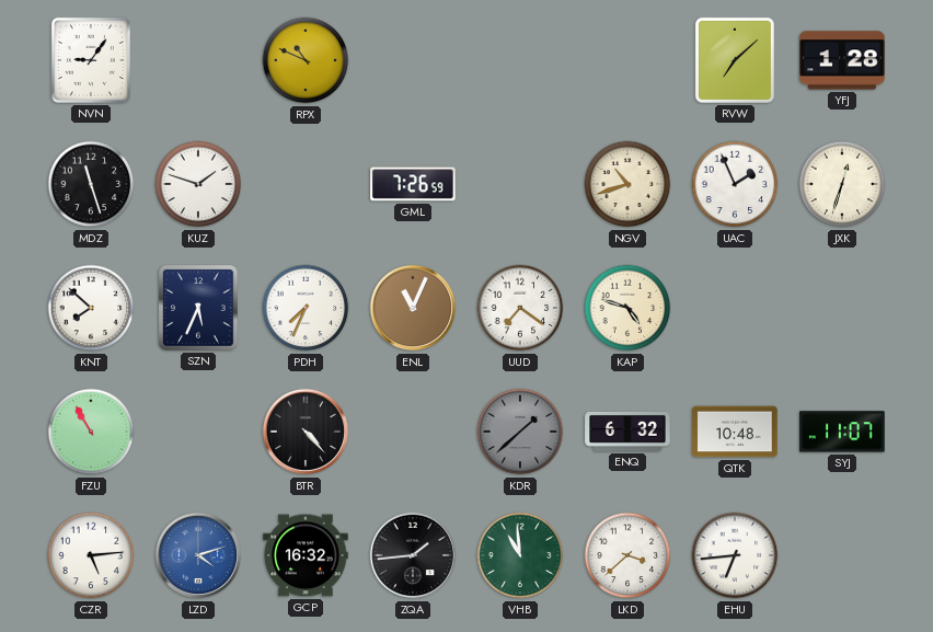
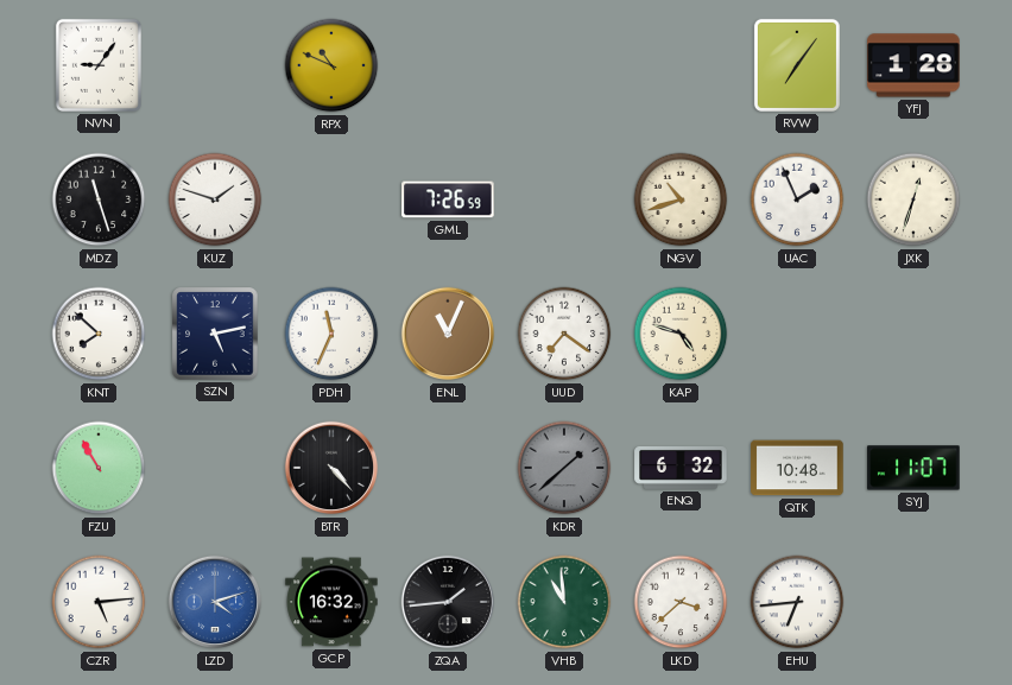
RVW: 7:08 -> 7:06
SZN: 5:34 -> 5:13
PDH: 7:34 -> 11:34
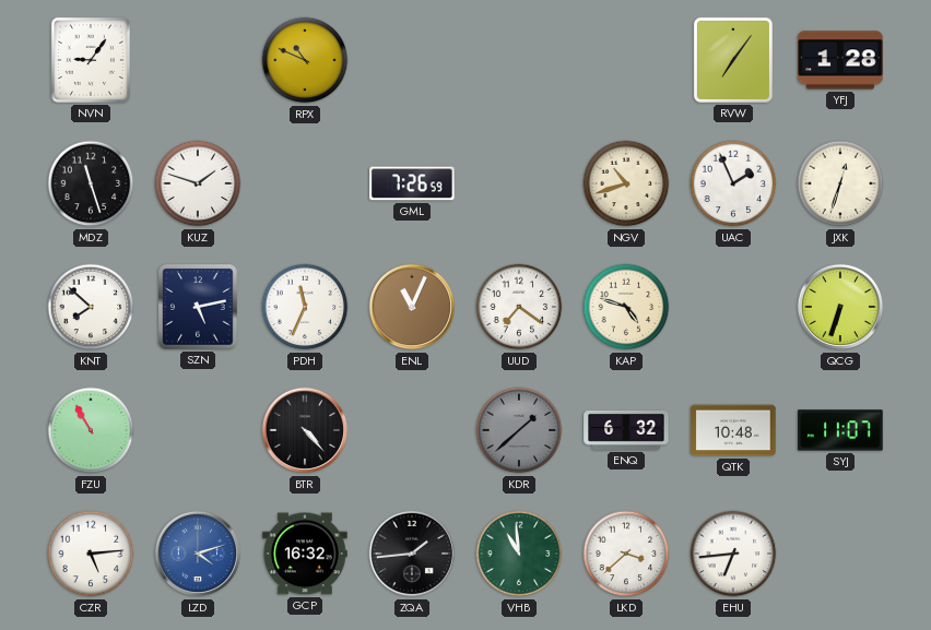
QCG: none -> 6:33
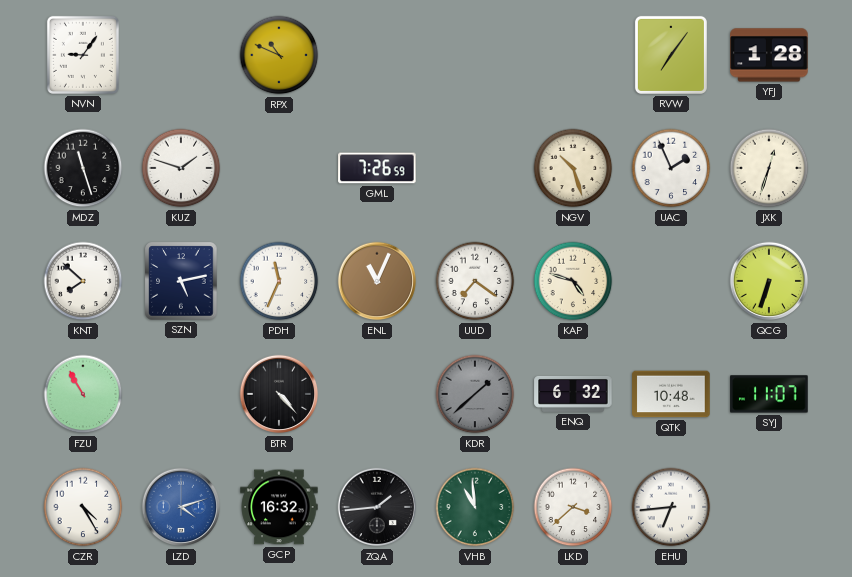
NGV: 10:42 -> 10:27
CZR: 5:14 -> 4:25
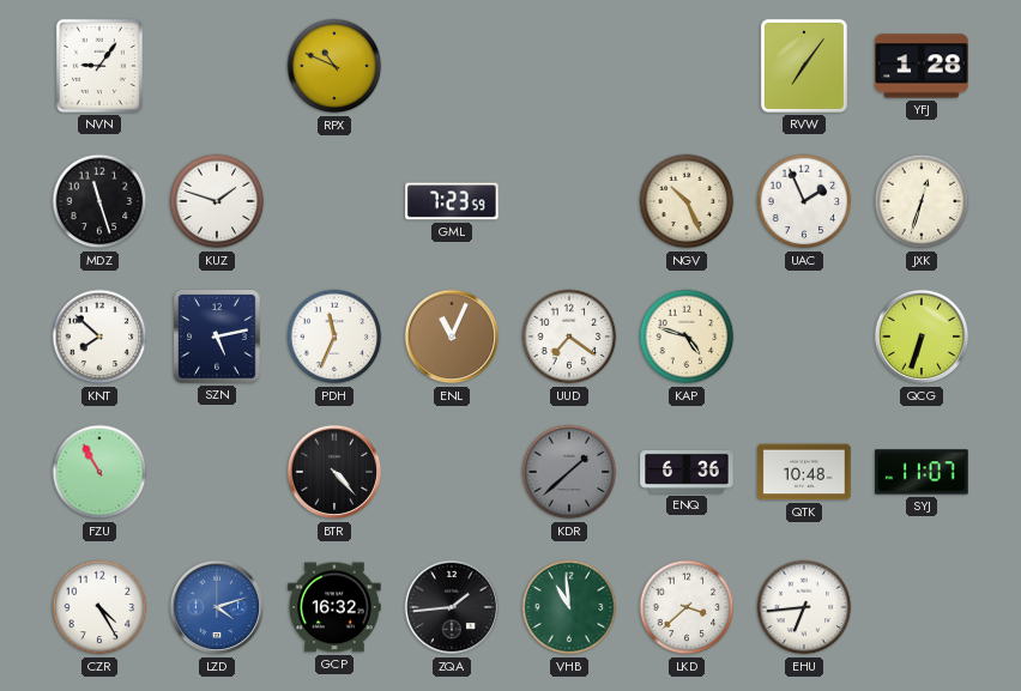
GML: 7:26 -> 7:23
NGV: 10:27 -> 10:26
ENQ: 6:32 -> 6:36
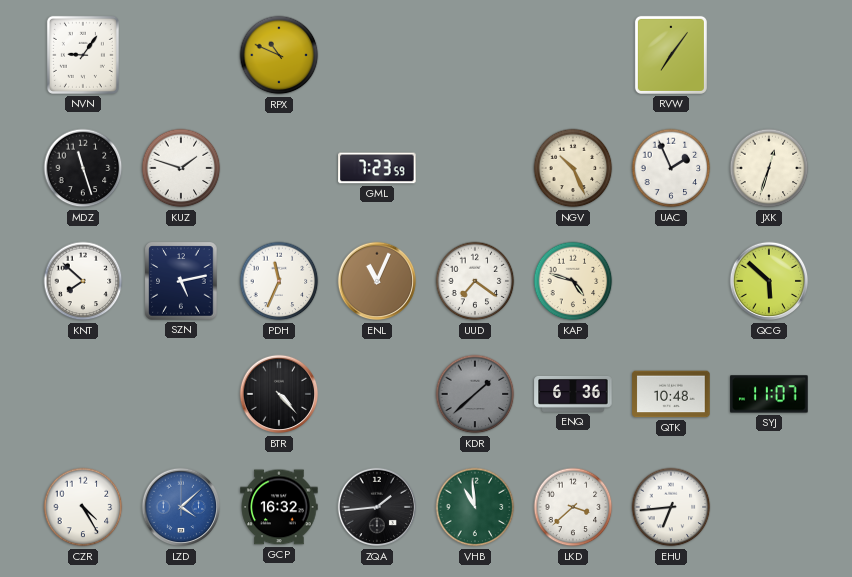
YFJ: 1:28 -> none
QCG: 6:33 -> 5:52
FZU: 10:55 -> none
LZD: 4:12 -> 4:08
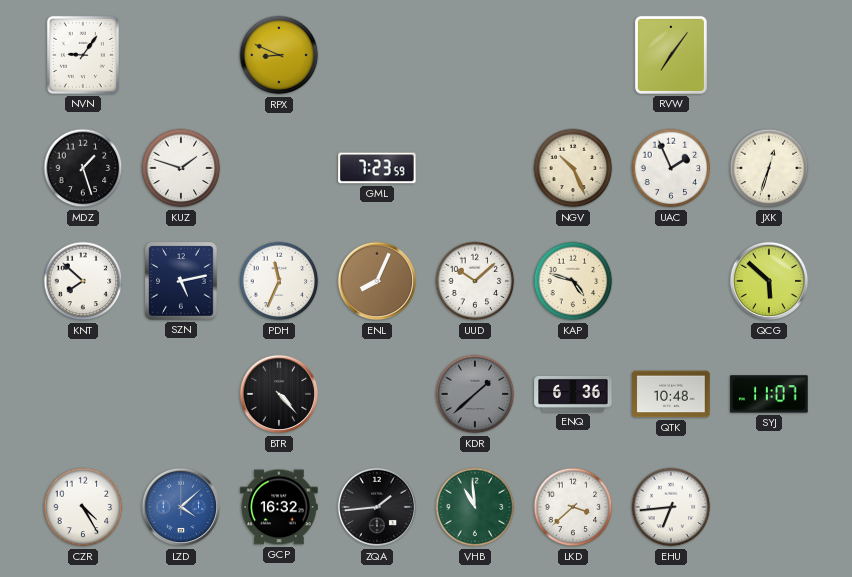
RPX: 10:49 -> 8:49
MDZ: 11:27 -> 1:27
ENL: 11:04 -> 8:04
UUD: 7:21 -> 10:08
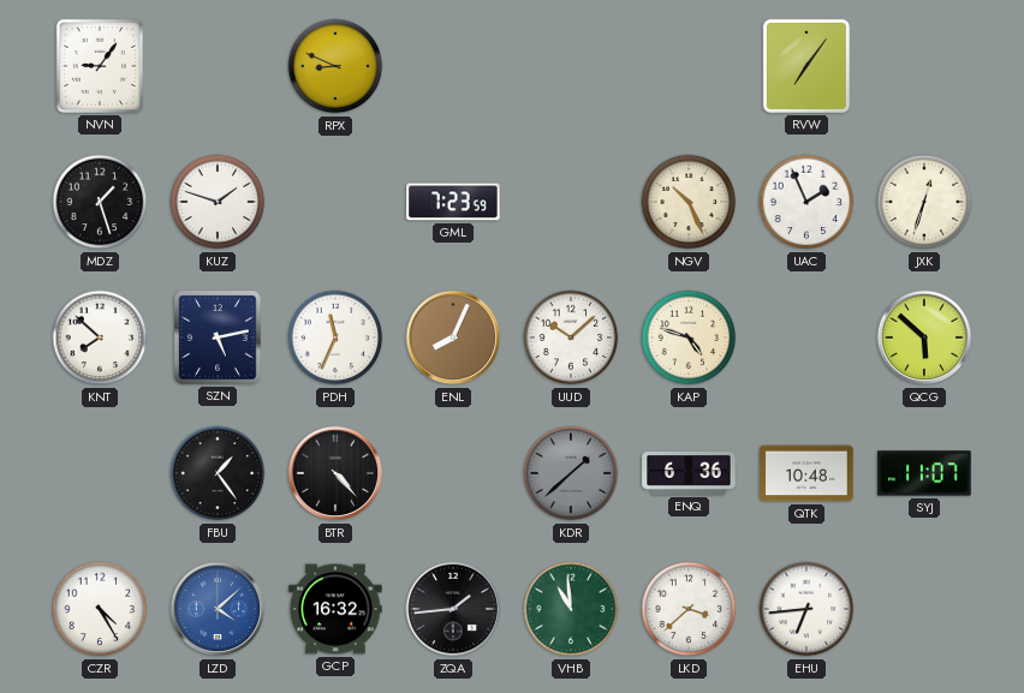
FBU: none -> 1:24
